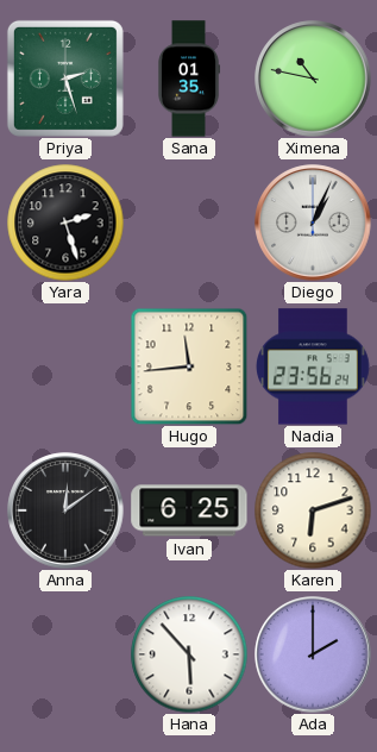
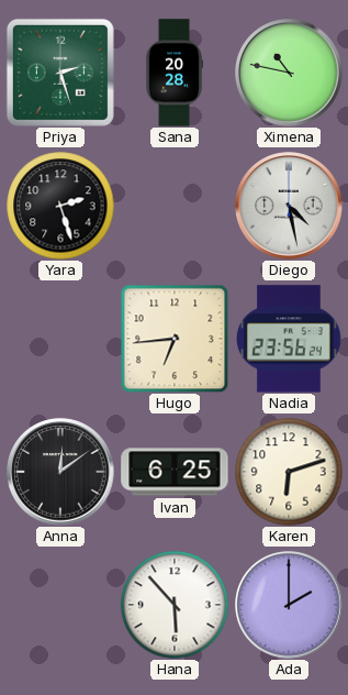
Sana: 01:35 -> 20:28
Diego: 1:04 -> 4:28
Hugo: 11:44 -> 6:44
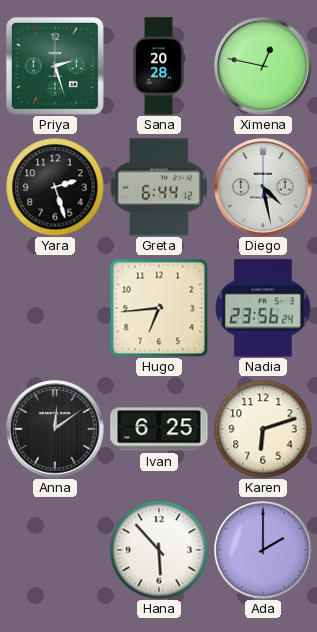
Ximena: 10:47 -> 12:47
Greta: none -> 6:44
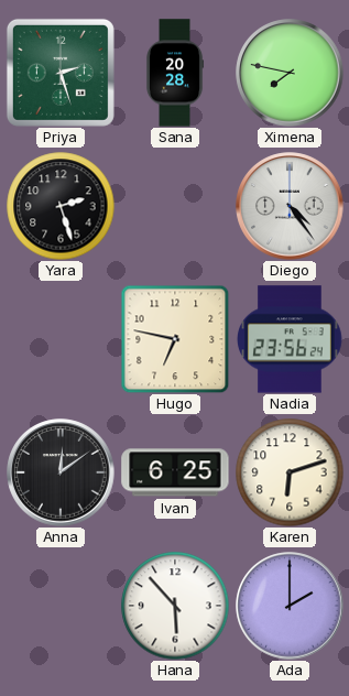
Ximena: 12:47 -> 7:47
Greta: 6:44 -> none
Diego: 4:28 -> 4:24
Hugo: 6:44 -> 6:47
